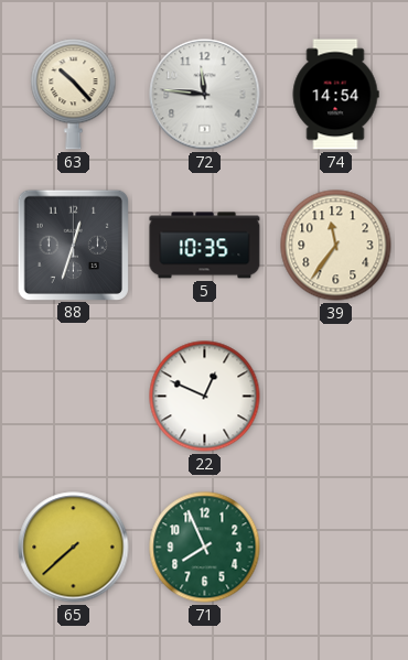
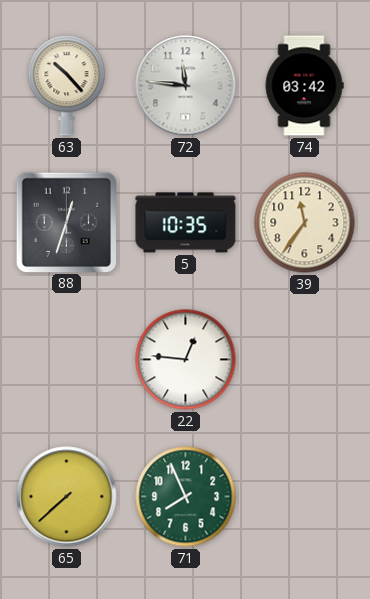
74: 14:54 -> 03:42
22: 12:49 -> 12:46
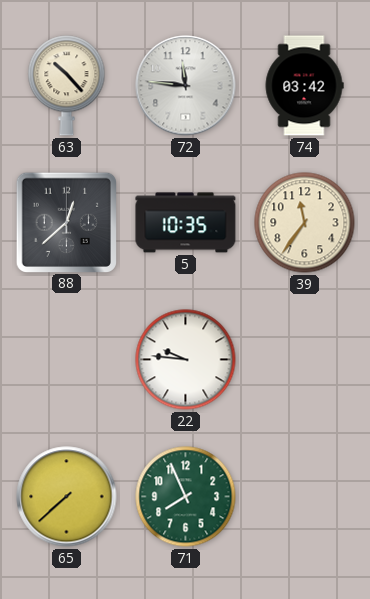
88: 12:33 -> 12:38
22: 12:46 -> 9:46
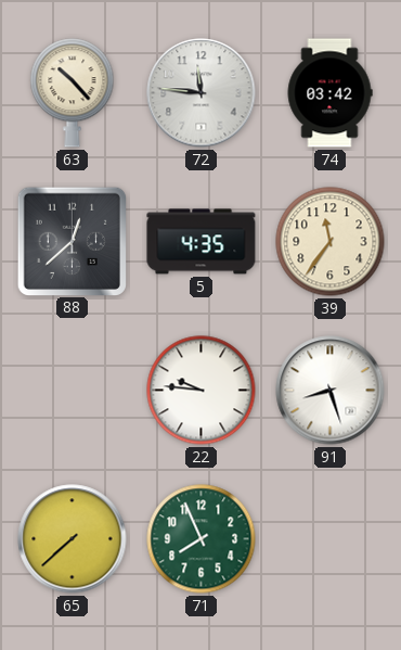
5: 10:35 -> 4:35
91: none -> 8:27
